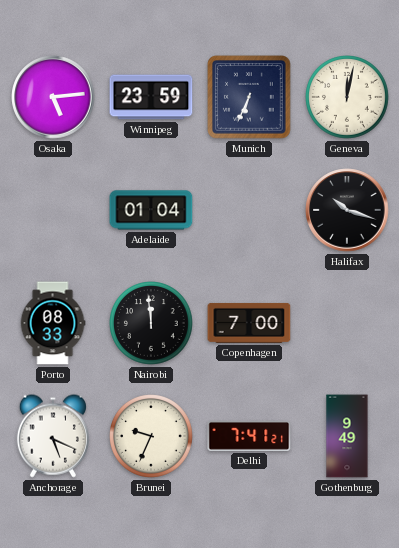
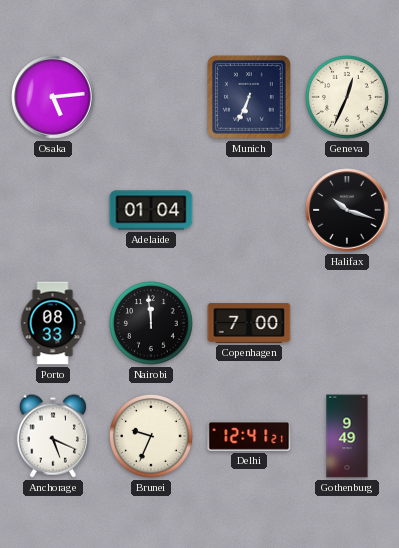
Winnipeg: 23:59 -> none
Geneva: 12:02 -> 12:34
Delhi: 7:41 -> 12:41
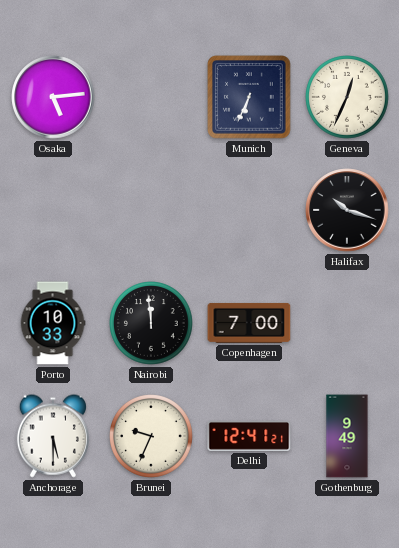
Adelaide: 01:04 -> none
Porto: 08:33 -> 10:33
Anchorage: 5:19 -> 5:30
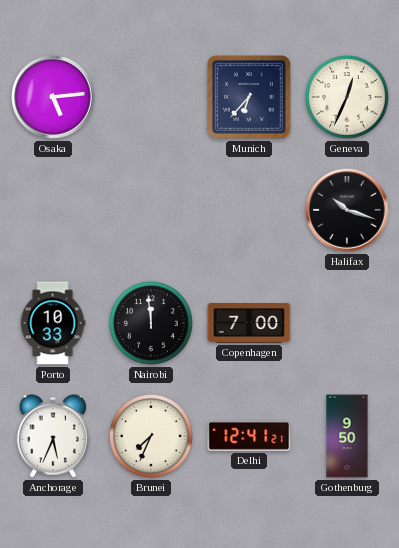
Munich: 6:34 -> 6:37
Anchorage: 5:30 -> 5:34
Brunei: 9:34 -> 7:34
Gothenburg: 9:49 -> 9:50
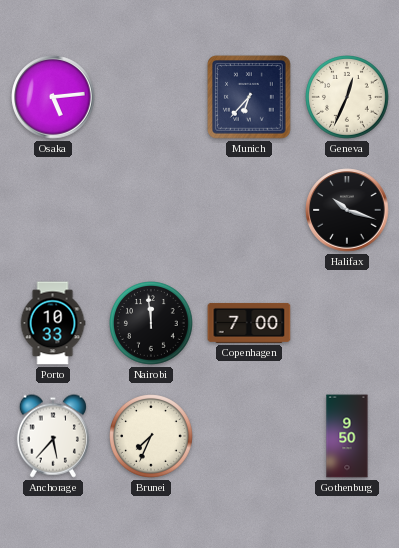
Anchorage: 5:34 -> 5:37
Delhi: 12:41 -> none
